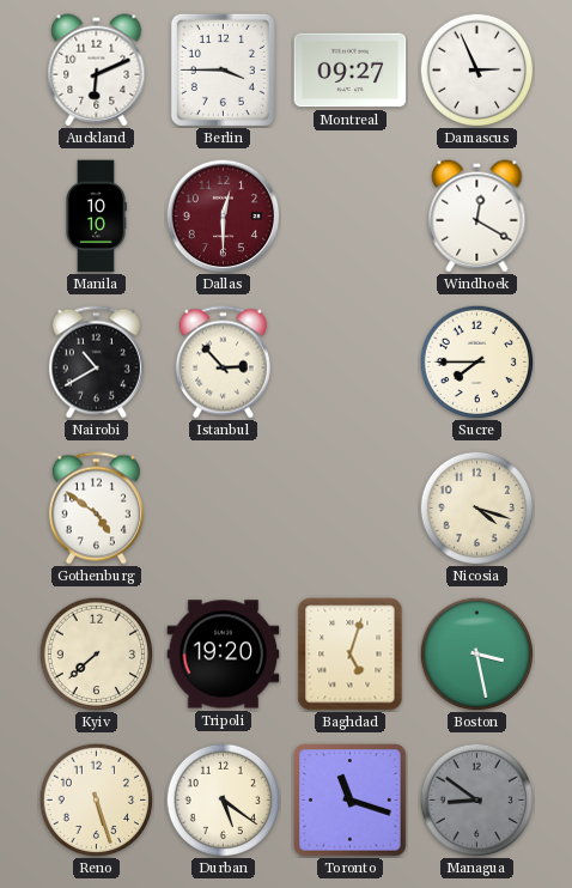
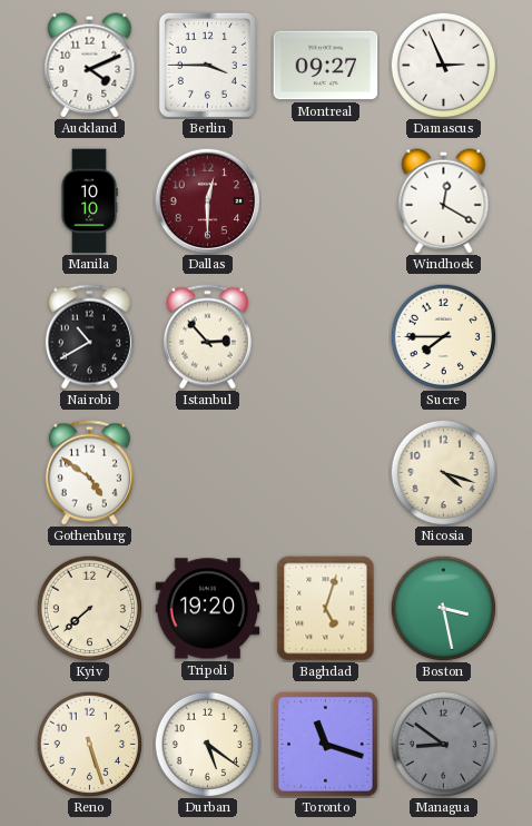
Auckland: 6:11 -> 4:11
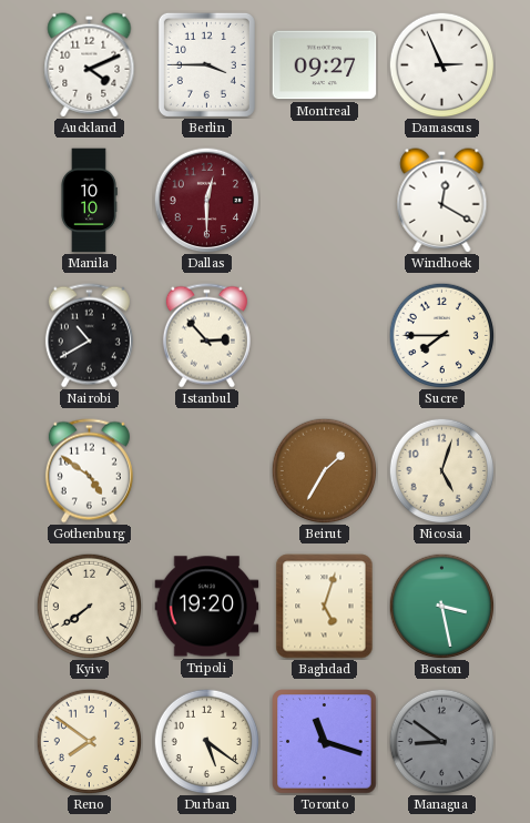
Beirut: none -> 1:35
Nicosia: 4:18 -> 5:03
Kyiv: 7:38 -> 7:39
Reno: 5:27 -> 7:51
